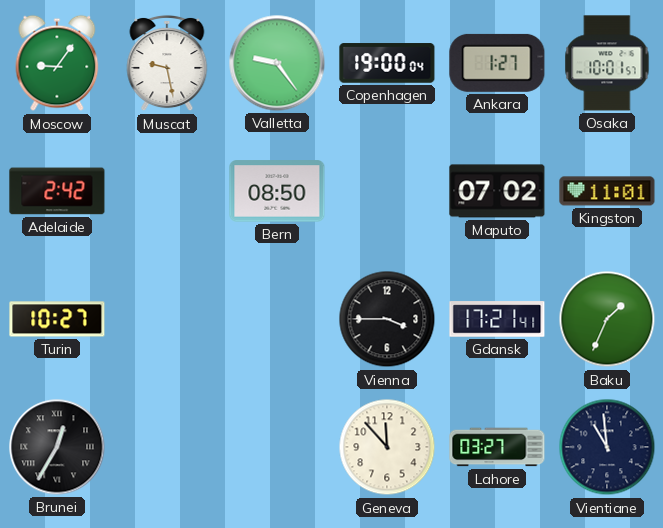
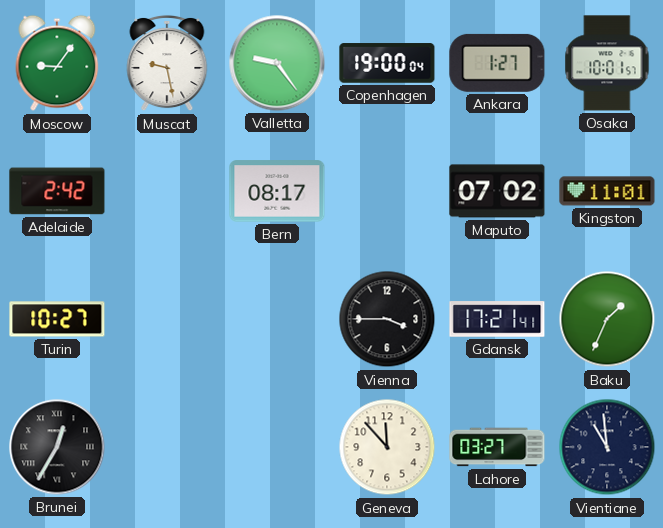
Bern: 08:50 -> 08:17
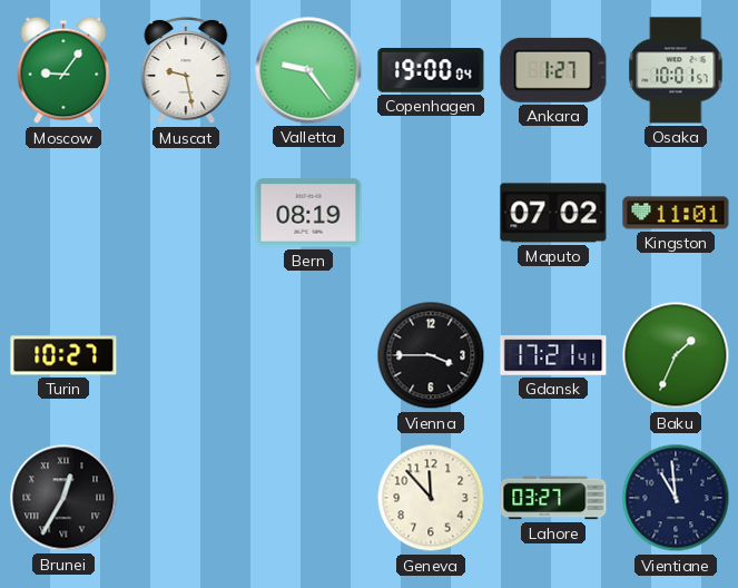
Adelaide: 2:42 -> none
Bern: 08:17 -> 08:19
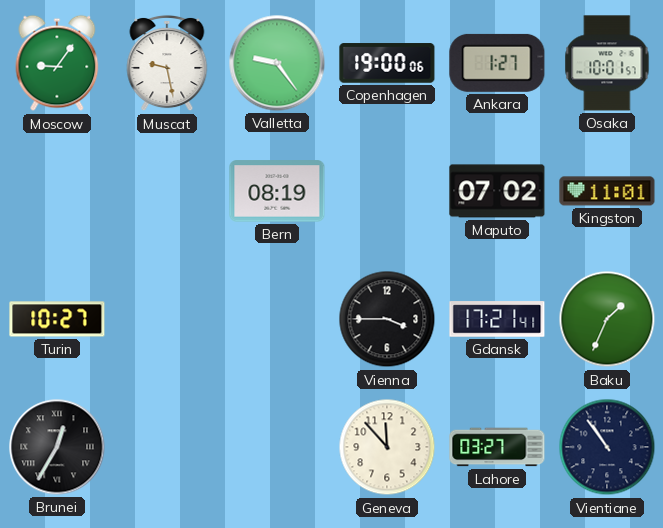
Copenhagen: 19:00:04 -> 19:00:06
Vientiane: 10:59 -> 10:54
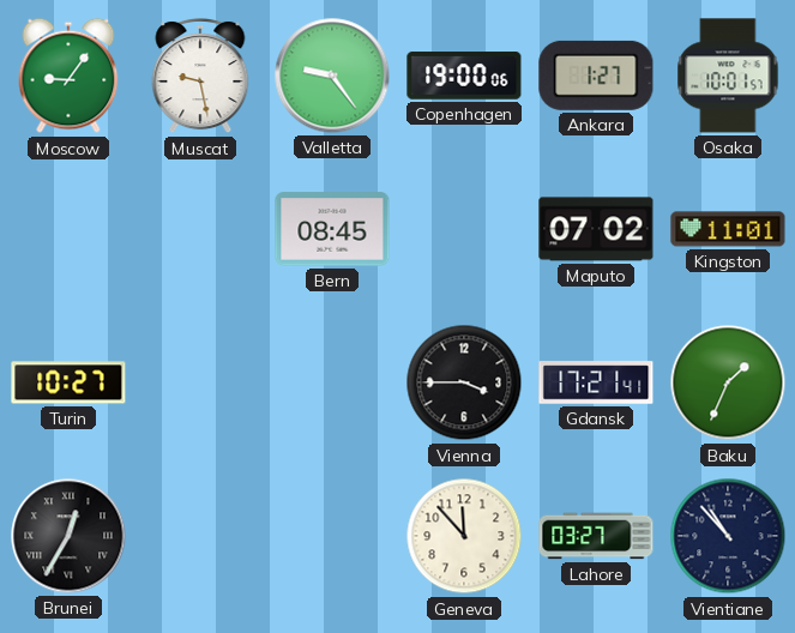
Bern: 08:19 -> 08:45
Vientiane: 10:54 -> 10:53
